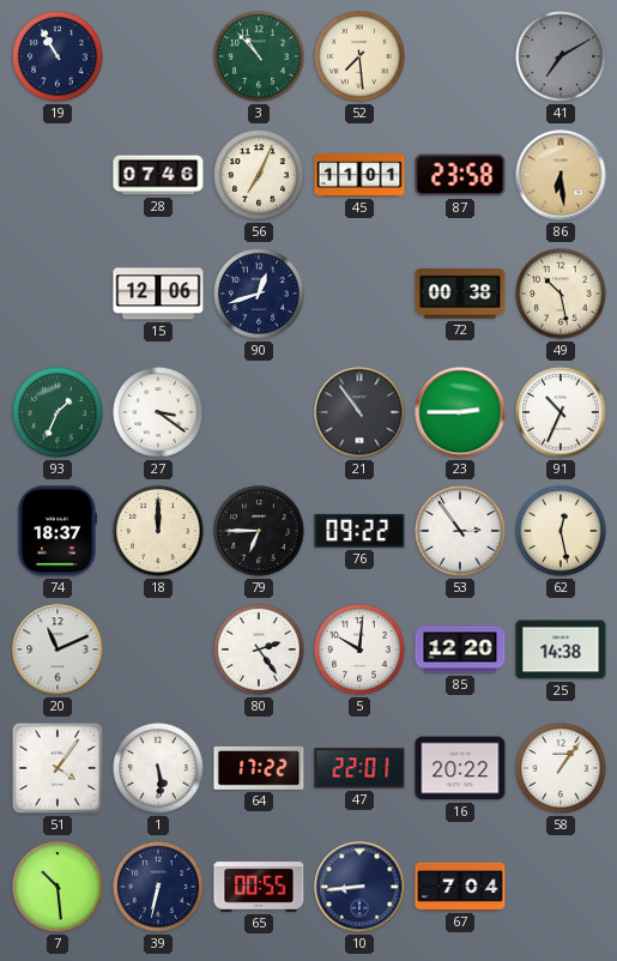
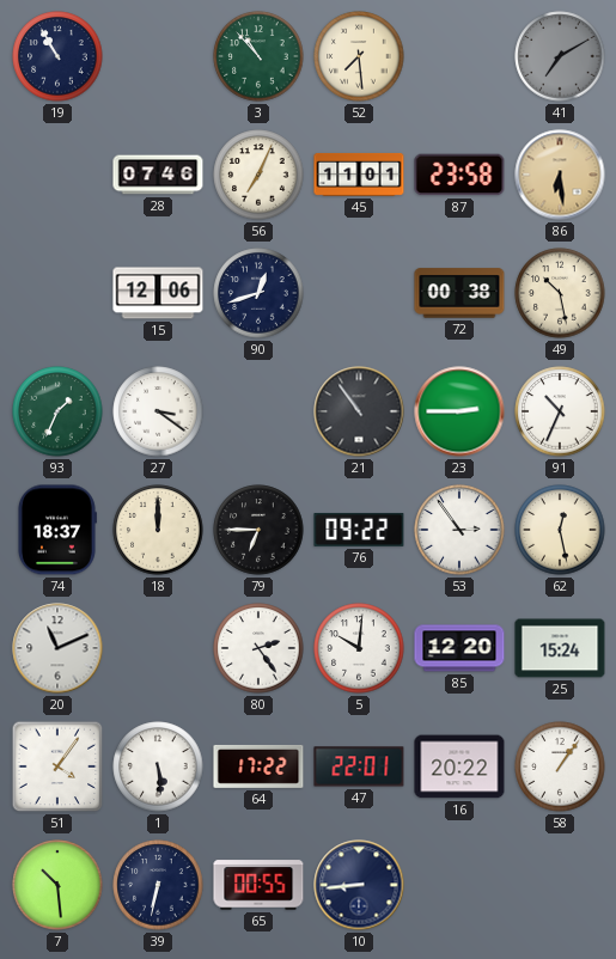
25: 14:38 -> 15:24
67: 7:04 -> none
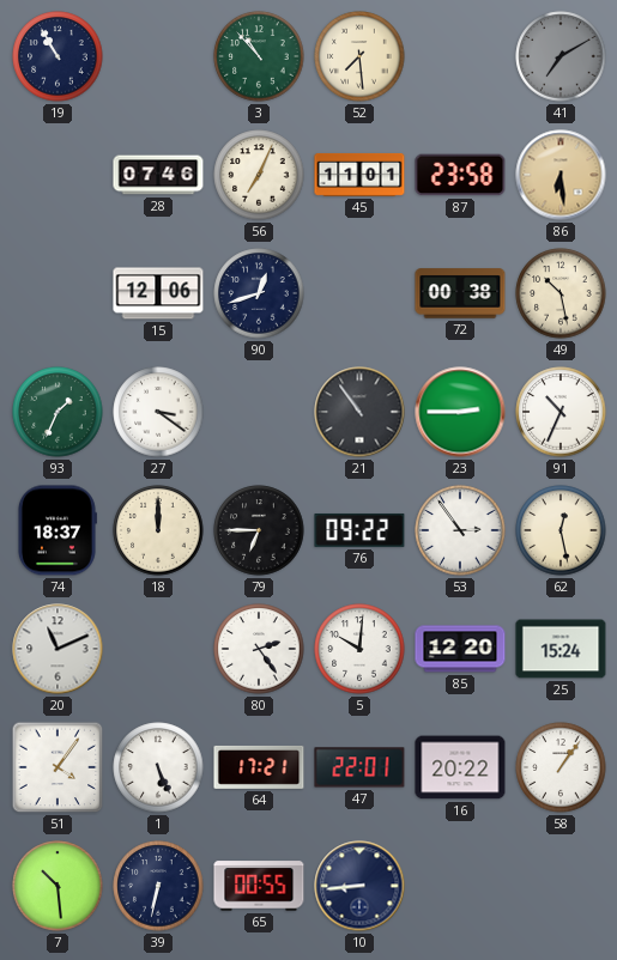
1: 5:29 -> 5:26
64: 17:22 -> 17:21
